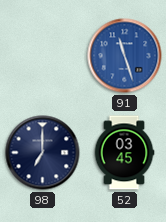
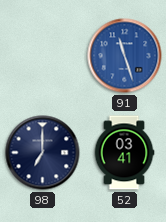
52: 03:45 -> 03:41
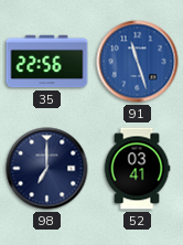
35: none -> 22:56
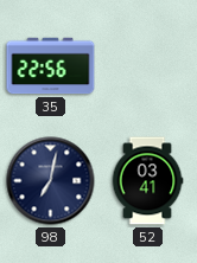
91: 11:27 -> none
98: 7:00 -> 7:02
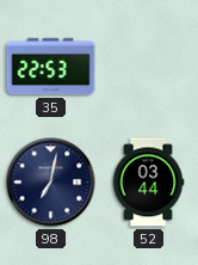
35: 22:56 -> 22:53
52: 03:41 -> 03:44
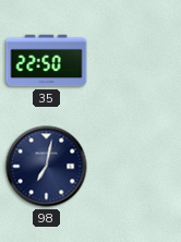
35: 22:53 -> 22:50
52: 03:44 -> none
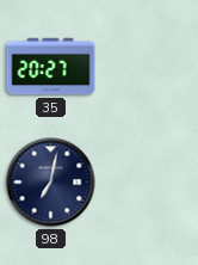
35: 22:50 -> 20:27
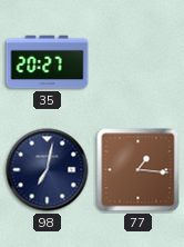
77: none -> 1:16
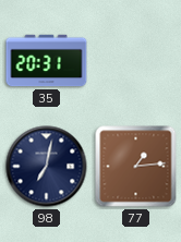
35: 20:27 -> 20:31
77: 1:16 -> 1:14
